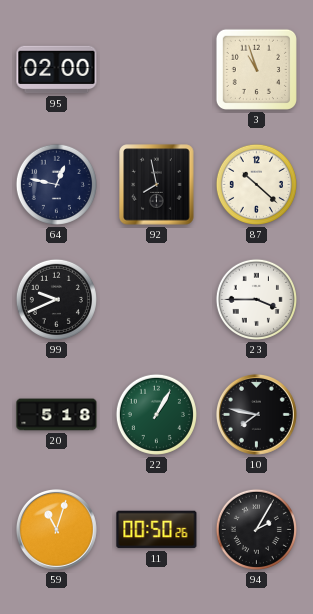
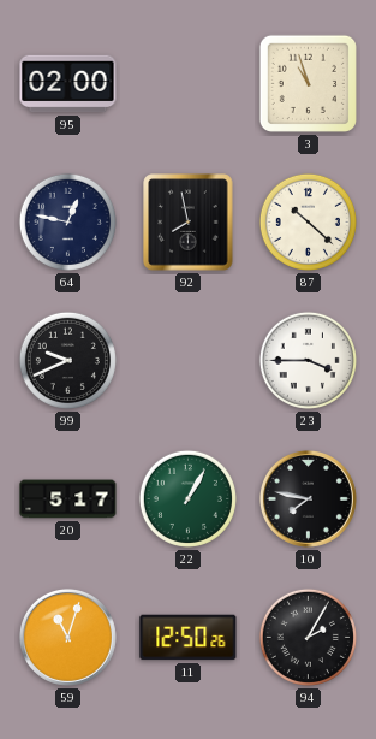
20: 5:18 -> 5:17
11: 00:50 -> 12:50
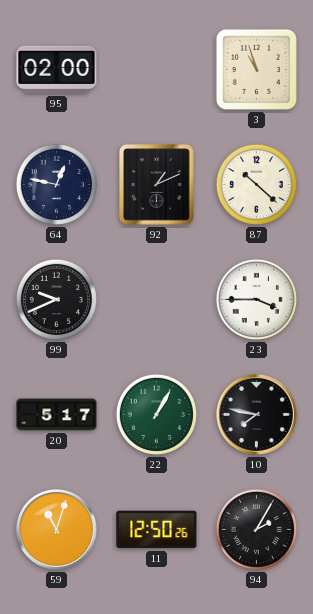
92: 7:58 -> 1:11
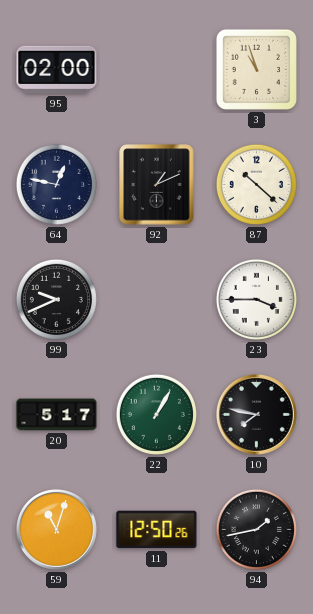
94: 2:05 -> 1:43
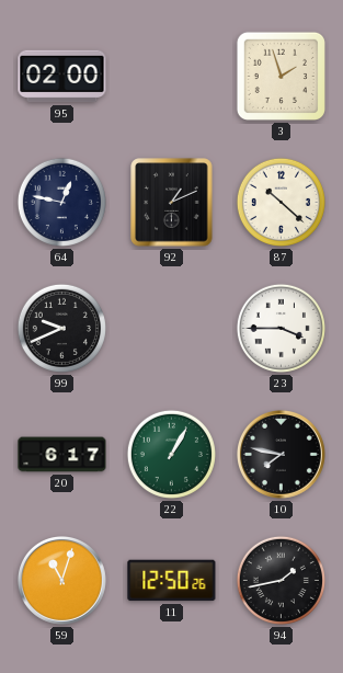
3: 10:57 -> 1:57
20: 5:17 -> 6:17
